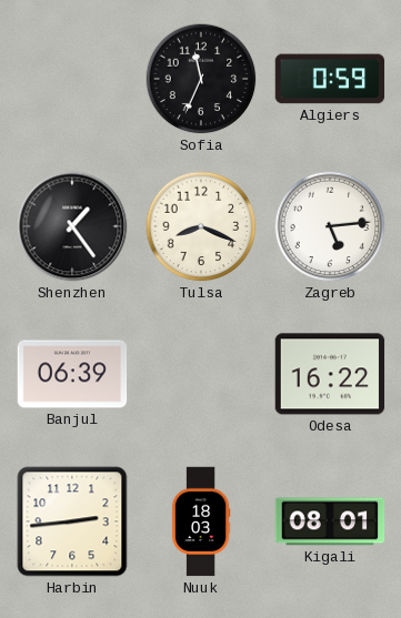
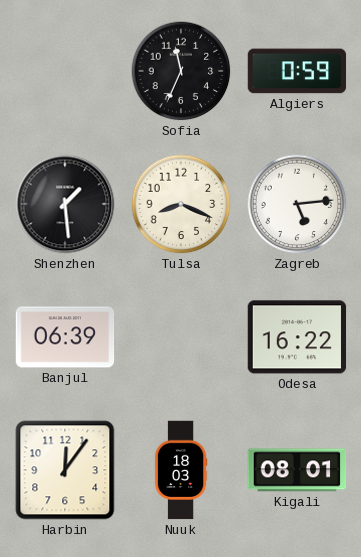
Shenzhen: 1:24 -> 1:29
Harbin: 2:44 -> 12:06
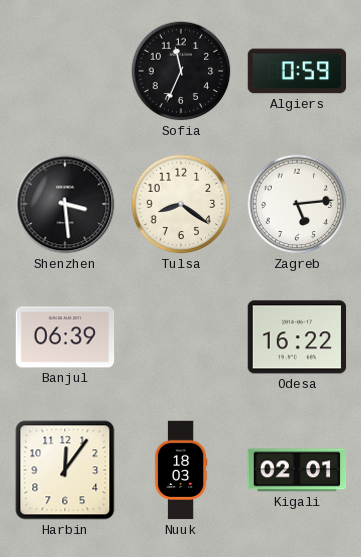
Shenzhen: 1:29 -> 3:29
Tulsa: 8:19 -> 8:21
Kigali: 08:01 -> 02:01
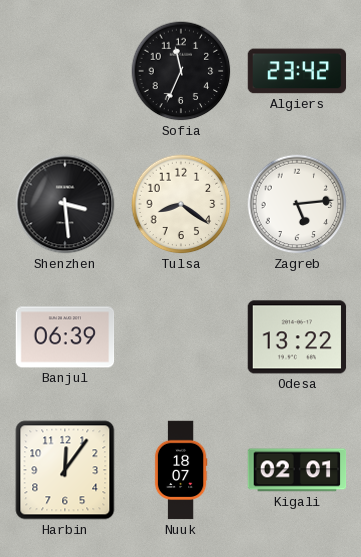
Algiers: 0:59 -> 23:42
Odesa: 16:22 -> 13:22
Nuuk: 18:03 -> 18:07
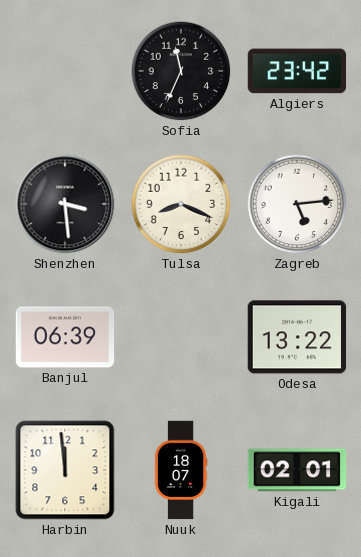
Tulsa: 8:21 -> 8:19
Harbin: 12:06 -> 11:59
